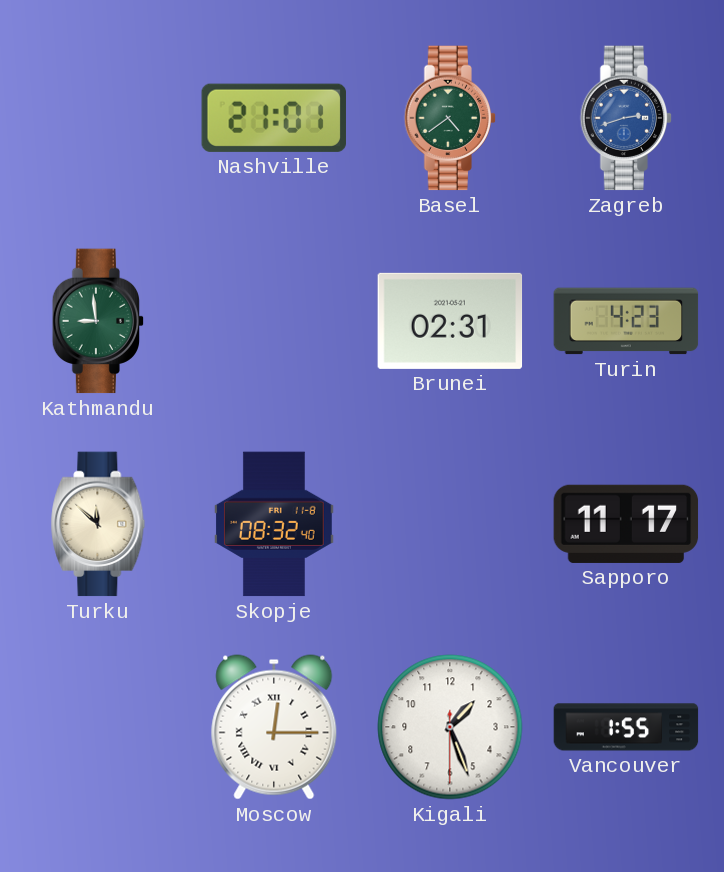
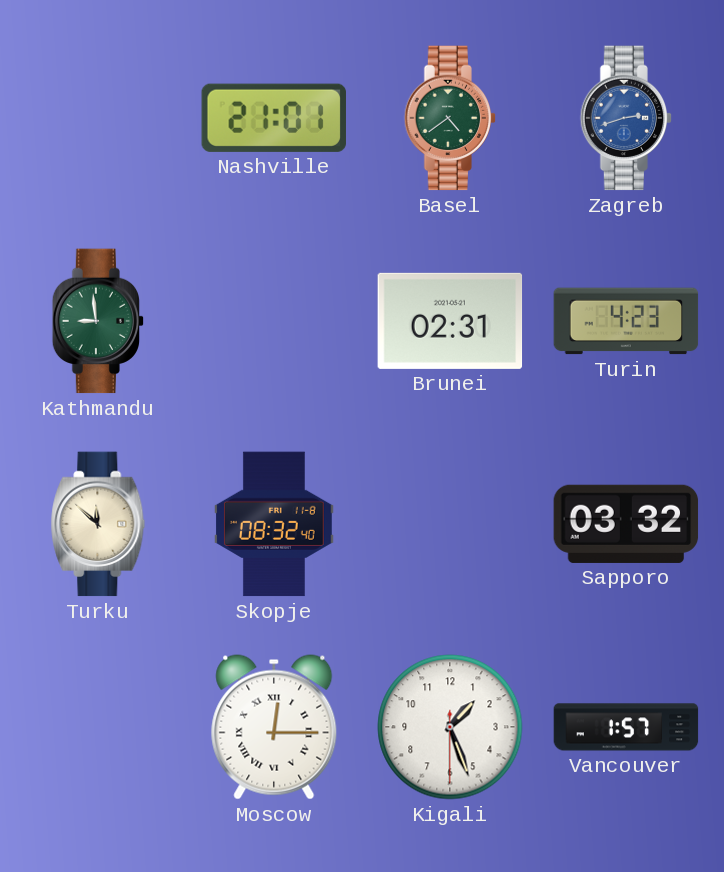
Sapporo: 11:17 -> 03:32
Vancouver: 1:55 -> 1:57
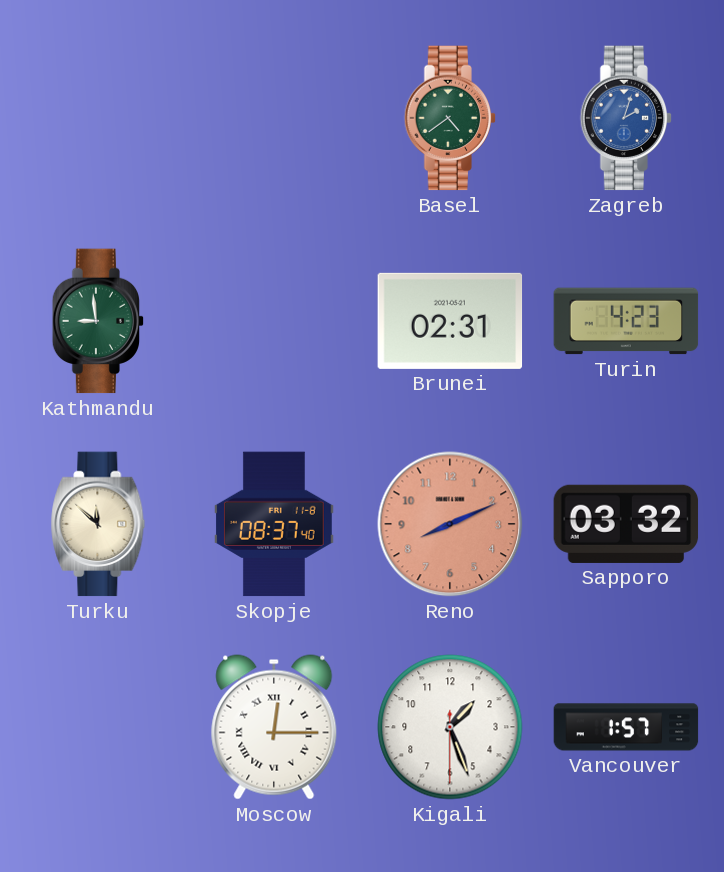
Nashville: 21:01 -> none
Zagreb: 2:42 -> 2:03
Skopje: 08:32 -> 08:37
Reno: none -> 8:11
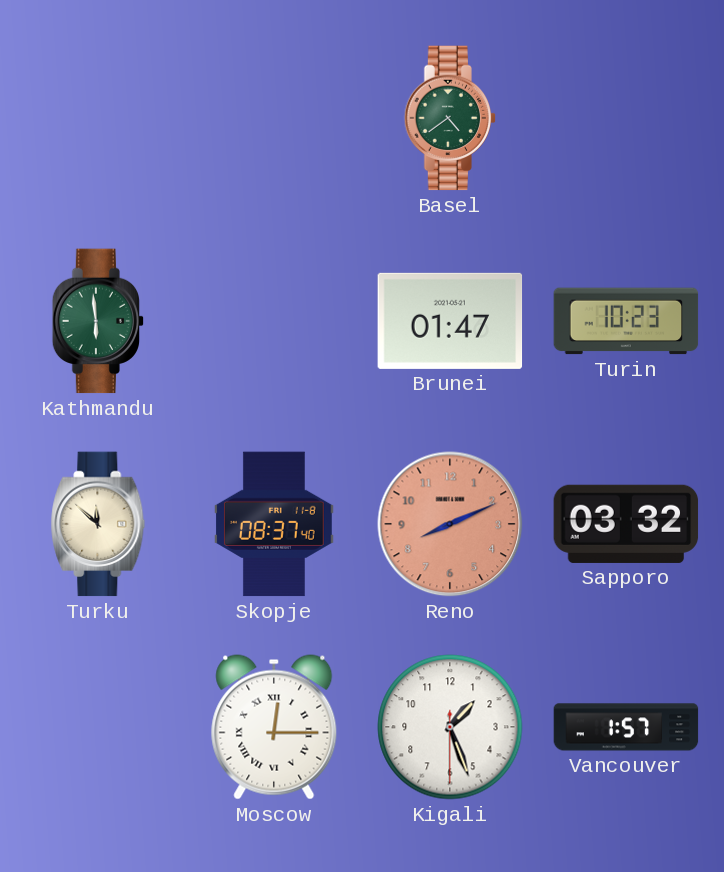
Zagreb: 2:03 -> none
Kathmandu: 8:59 -> 5:59
Brunei: 02:31 -> 01:47
Turin: 4:23 -> 10:23
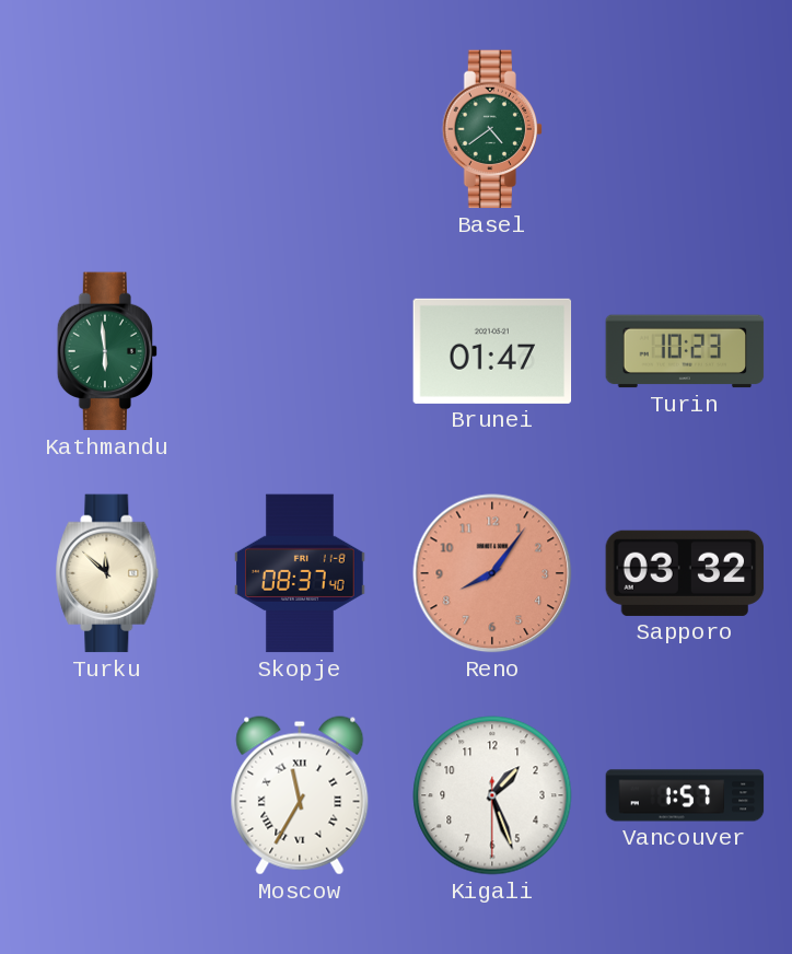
Reno: 8:11 -> 8:06
Moscow: 12:15 -> 11:35
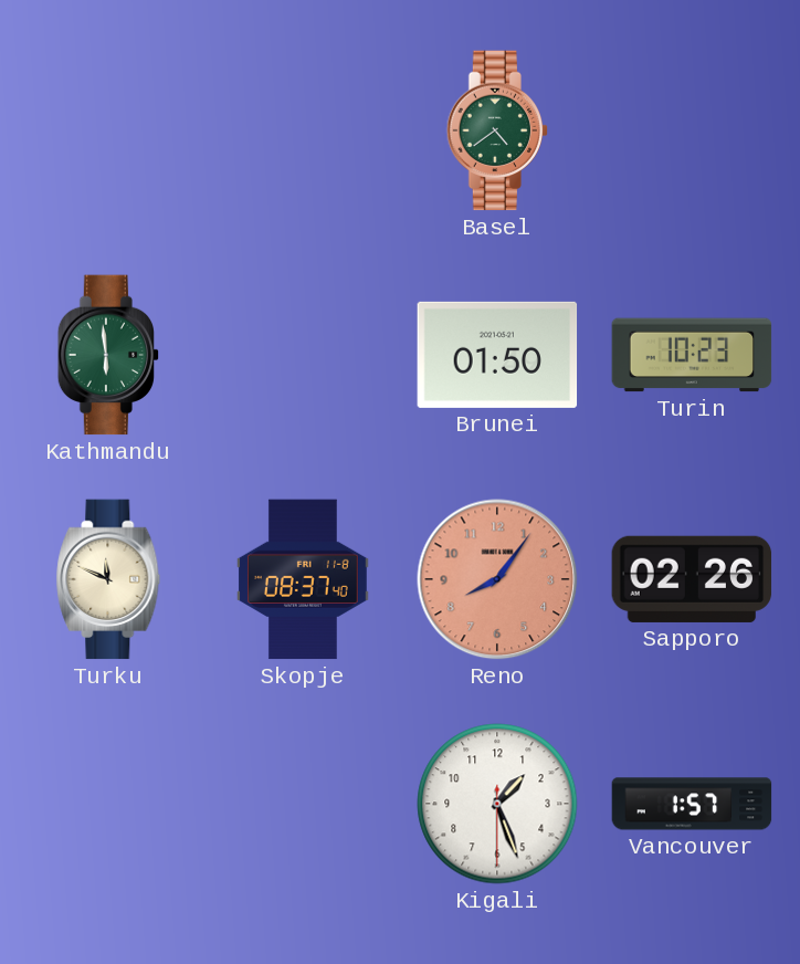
Brunei: 01:47 -> 01:50
Turku: 11:52 -> 11:49
Sapporo: 03:32 -> 02:26
Moscow: 11:35 -> none
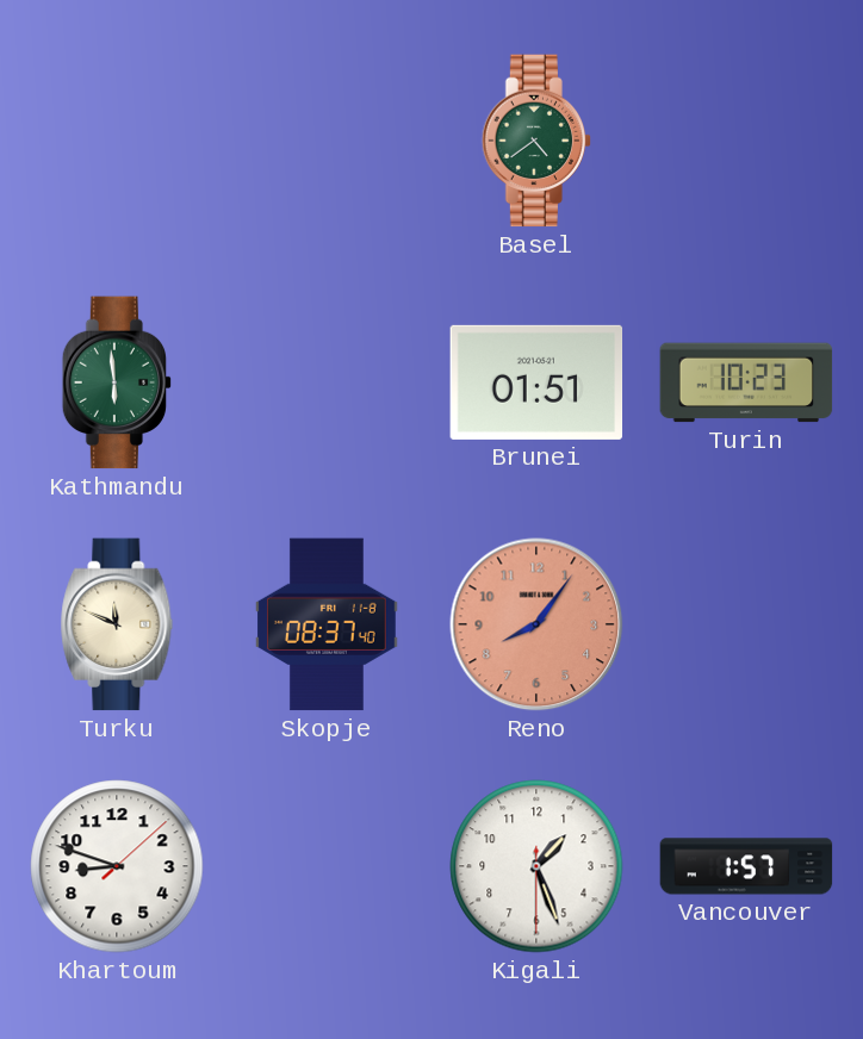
Brunei: 01:50 -> 01:51
Sapporo: 02:26 -> none
Khartoum: none -> 8:48
